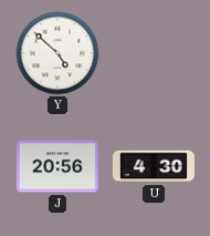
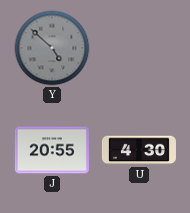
Y dial: white -> grey
J: 20:56 -> 20:55
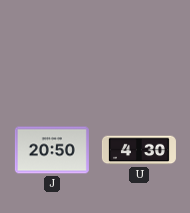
Y: 4:52 -> none
J: 20:55 -> 20:50
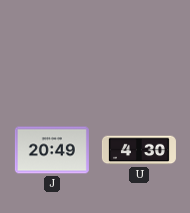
J: 20:50 -> 20:49
